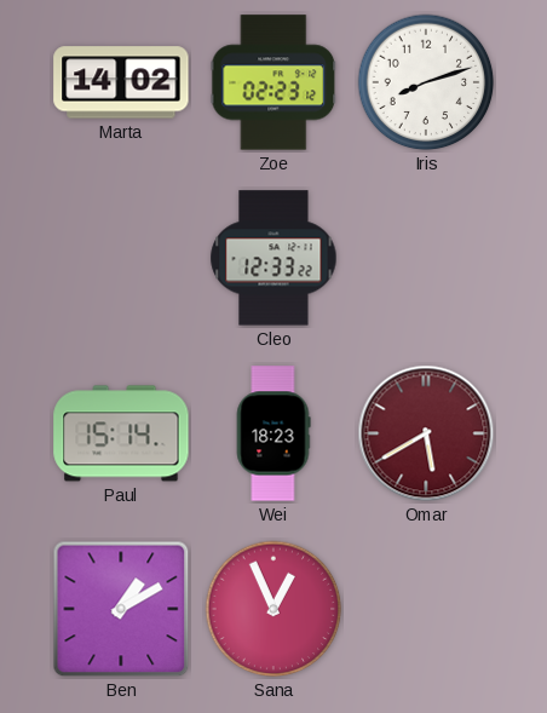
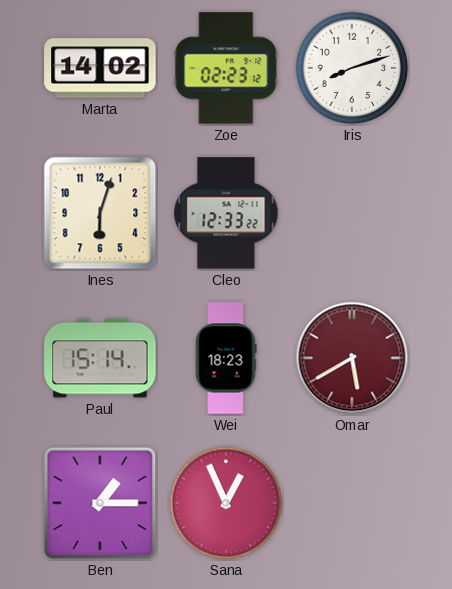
Ines: none -> 6:03
Ben: 1:10 -> 1:15
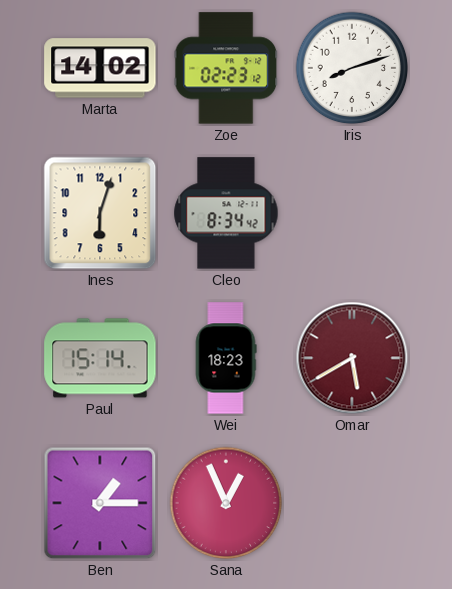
Cleo: 12:33 -> 8:34
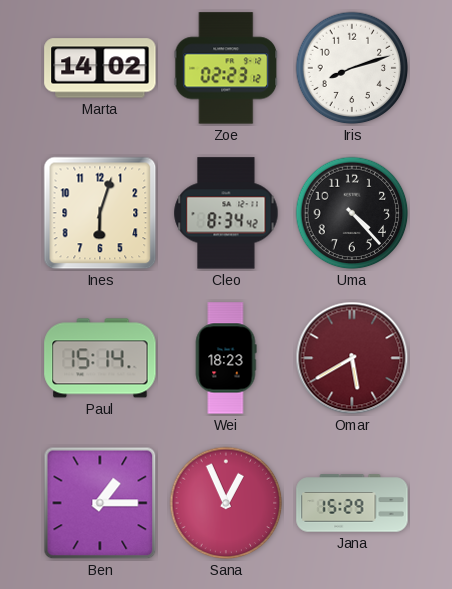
Uma: none -> 4:23
Jana: none -> 15:29
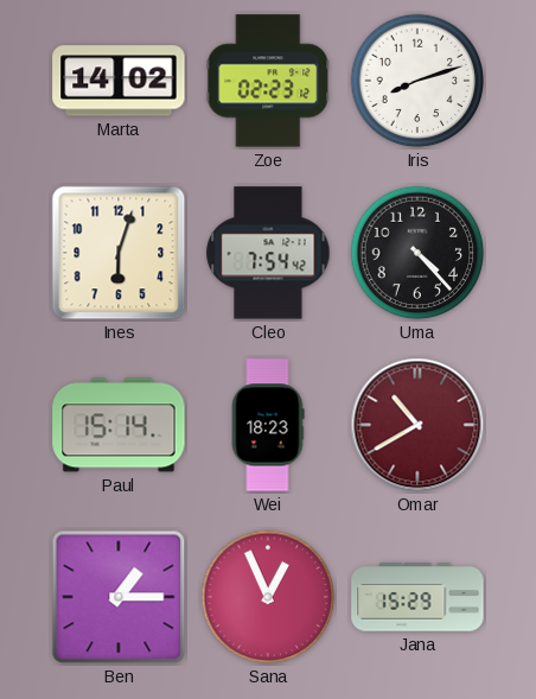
Cleo: 8:34 -> 7:54
Omar: 5:40 -> 10:40
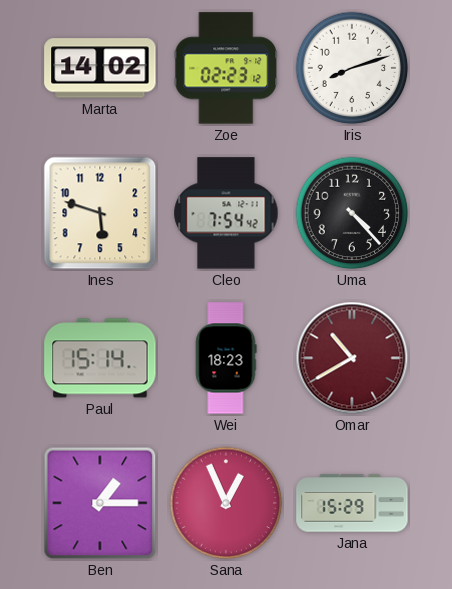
Ines: 6:03 -> 5:48
